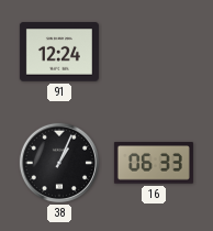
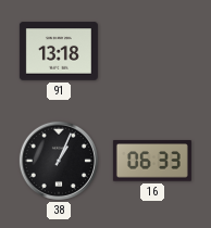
91: 12:24 -> 13:18
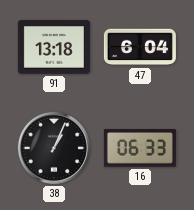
47: none -> 6:04
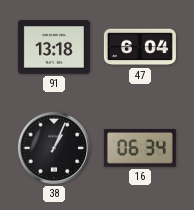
16: 06:33 -> 06:34
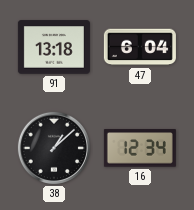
38: 1:04 -> 1:08
16: 06:34 -> 12:34
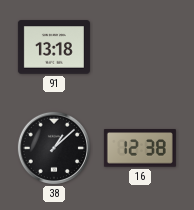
47: 6:04 -> none
16: 12:34 -> 12:38
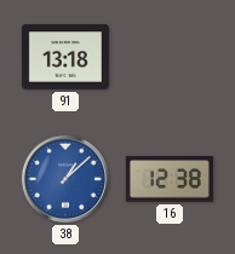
38 dial: black -> blue
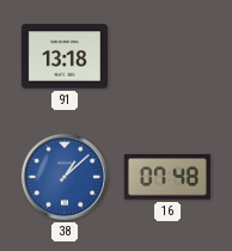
16: 12:38 -> 07:48
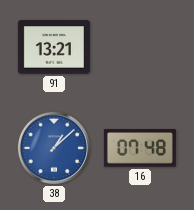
91: 13:18 -> 13:21
